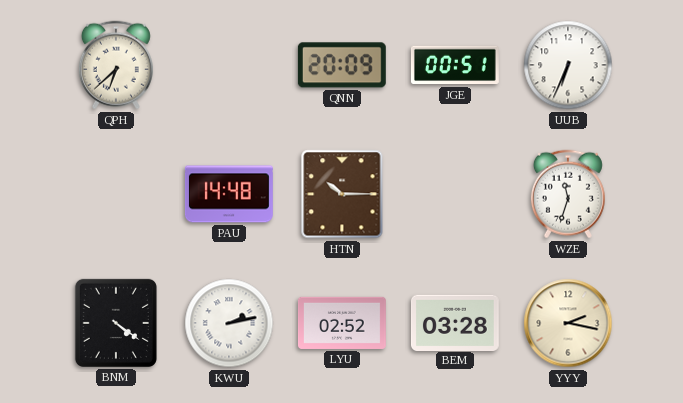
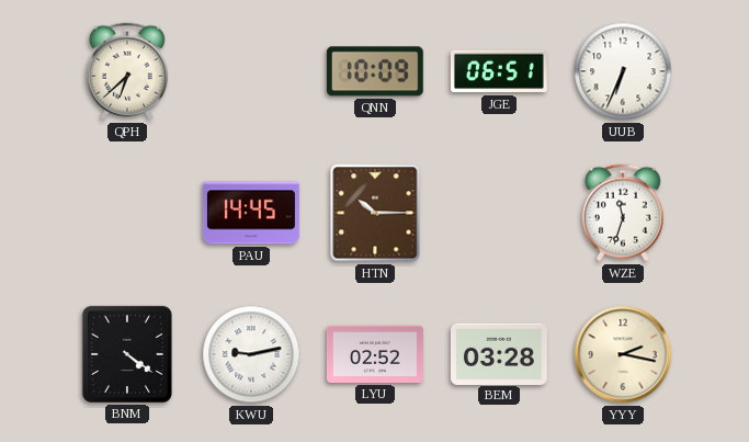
QNN: 20:09 -> 10:09
JGE: 00:51 -> 06:51
PAU: 14:48 -> 14:45
KWU: 2:13 -> 9:13
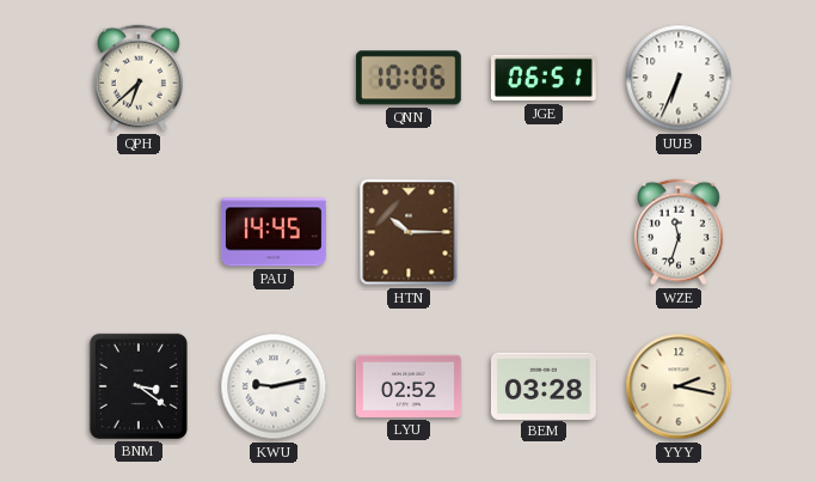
QNN: 10:09 -> 10:06
BNM: 4:21 -> 3:21
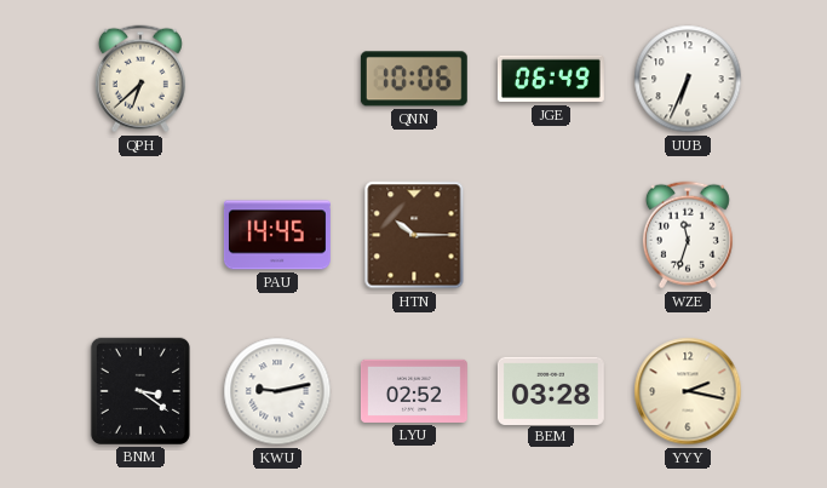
JGE: 06:51 -> 06:49
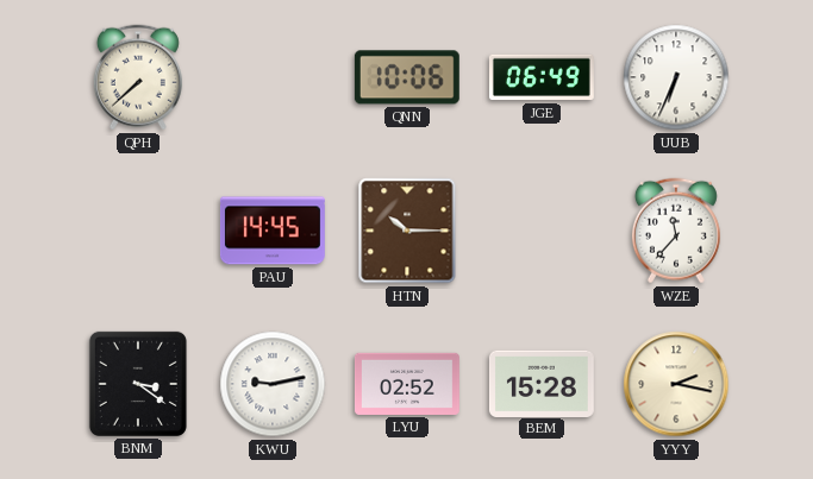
QPH: 6:38 -> 7:38
WZE: 11:33 -> 11:37
BEM: 03:28 -> 15:28
